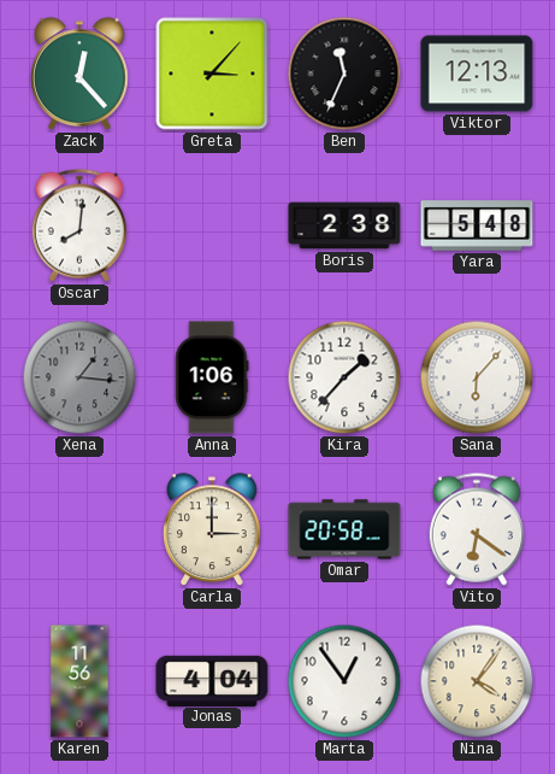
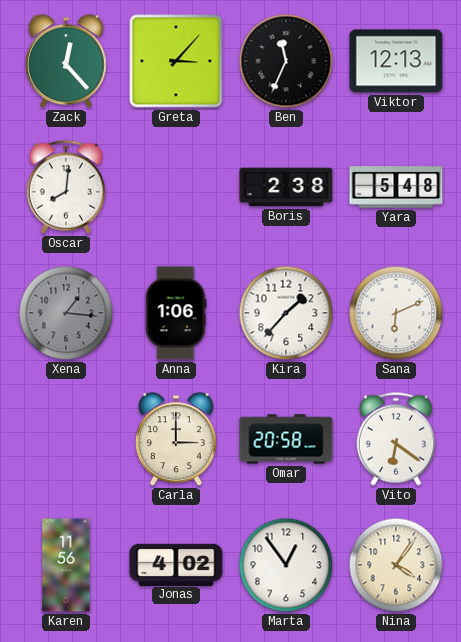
Sana: 6:07 -> 6:11
Jonas: 4:04 -> 4:02
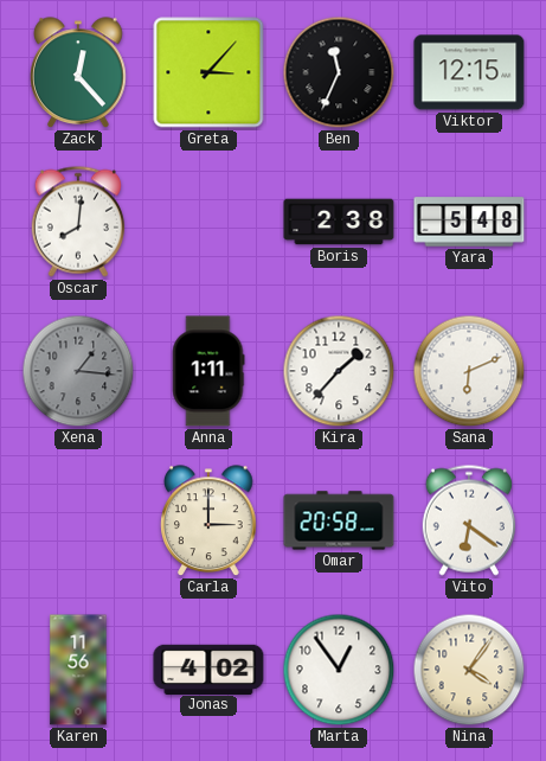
Viktor: 12:13 -> 12:15
Anna: 1:06 -> 1:11
